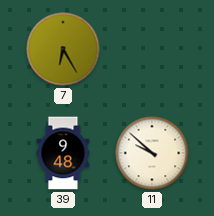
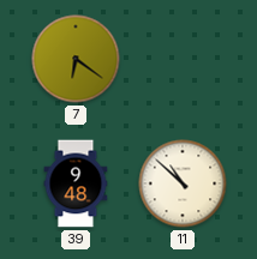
7: 6:25 -> 6:21
11: 9:52 -> 10:52
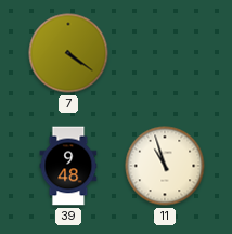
7: 6:21 -> 4:21
11: 10:52 -> 10:57
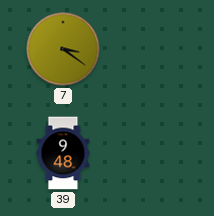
7: 4:21 -> 3:21
11: 10:57 -> none
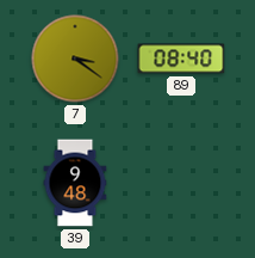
89: none -> 08:40
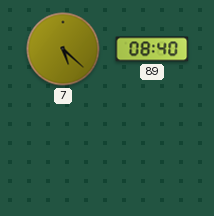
7: 3:21 -> 5:22
39: 9:48 -> none
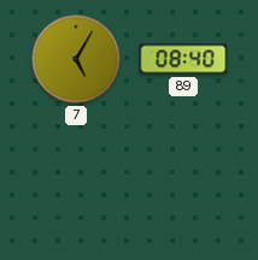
7: 5:22 -> 5:05
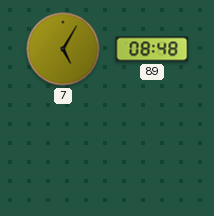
89: 08:40 -> 08:48
